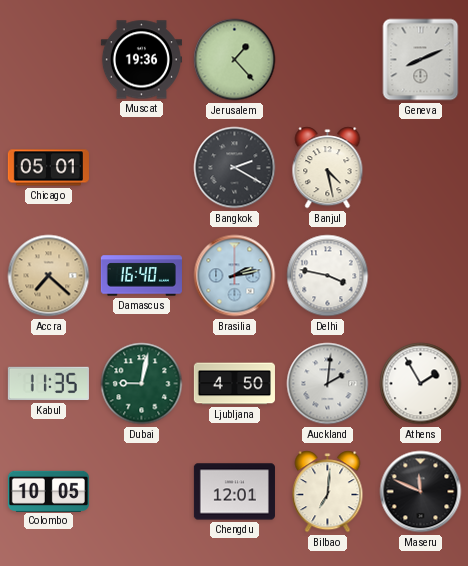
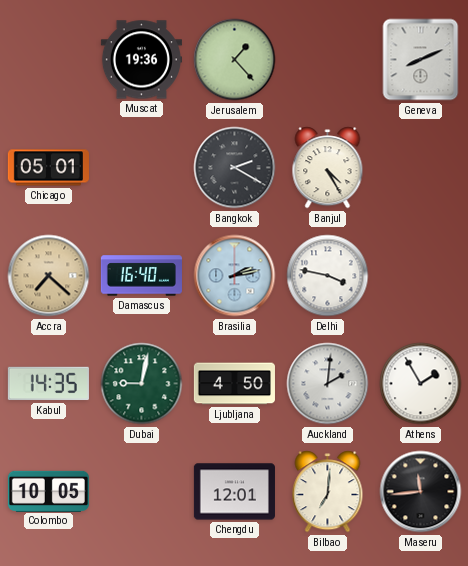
Banjul: 4:28 -> 4:25
Kabul: 11:35 -> 14:35
Maseru: 11:49 -> 11:44
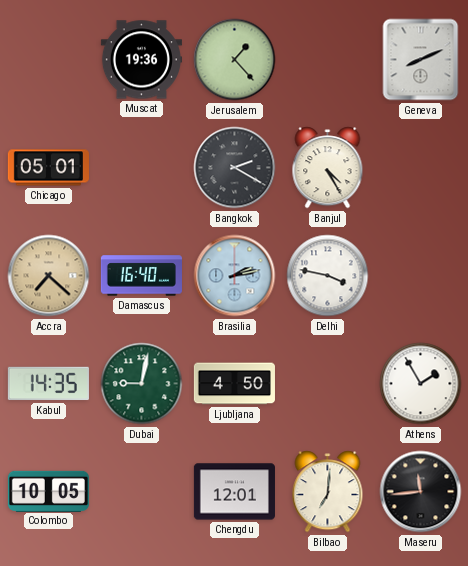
Auckland: 2:01 -> none
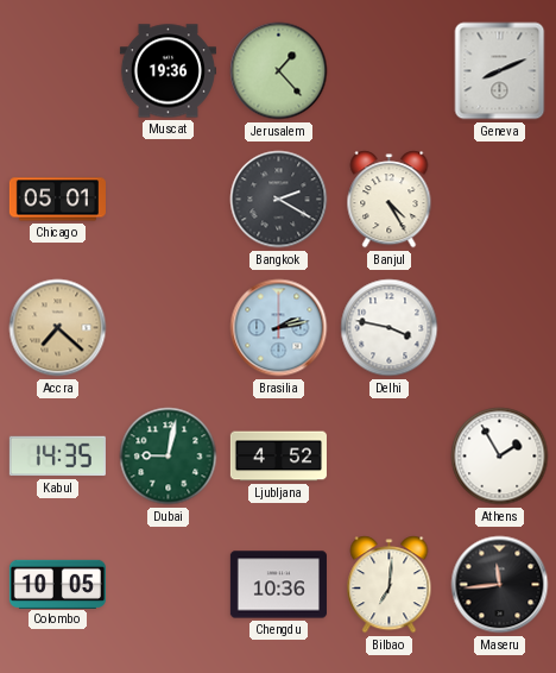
Damascus: 16:40 -> none
Ljubljana: 4:50 -> 4:52
Chengdu: 12:01 -> 10:36
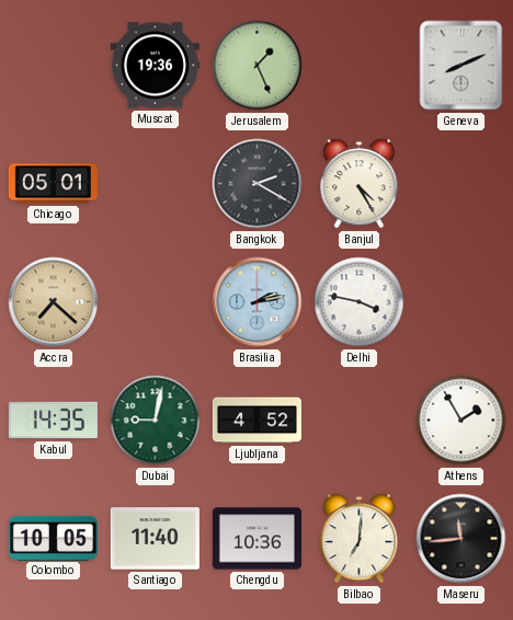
Jerusalem: 1:23 -> 1:26
Santiago: none -> 11:40
